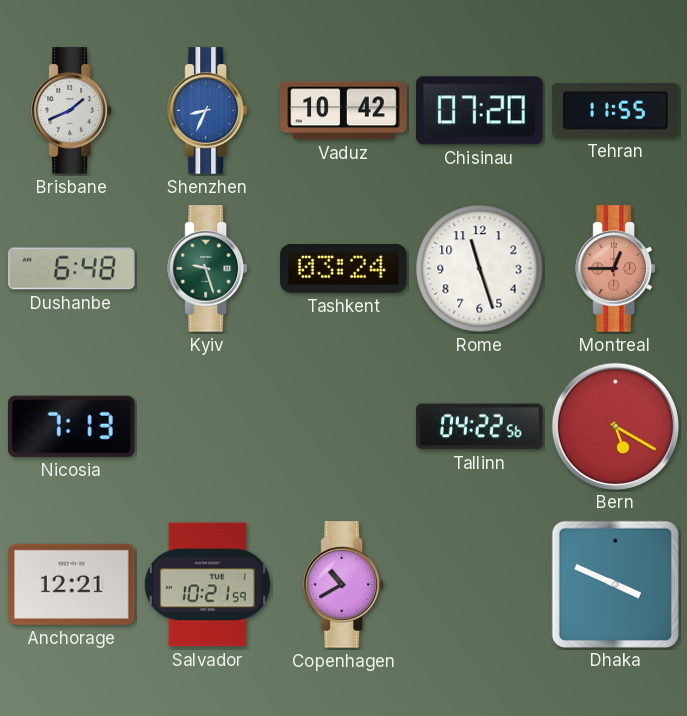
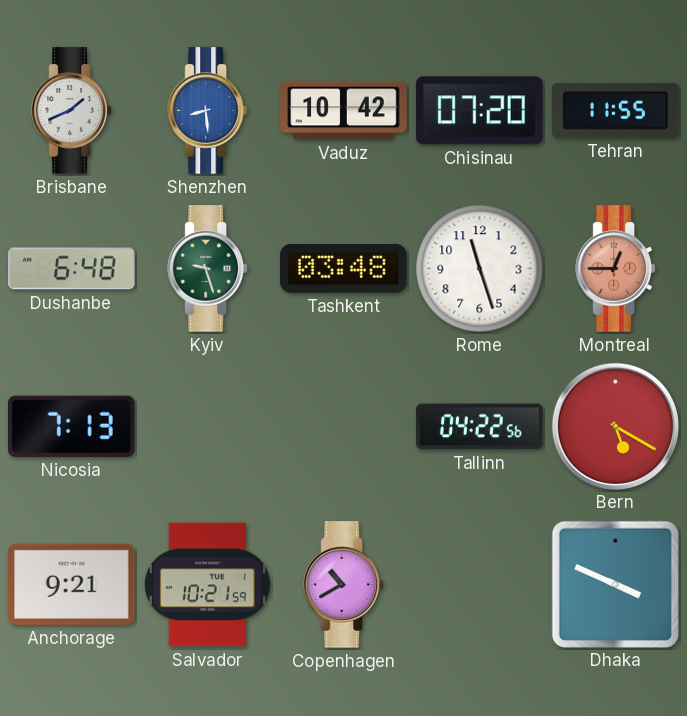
Shenzhen: 8:34 -> 8:29
Tashkent: 03:24 -> 03:48
Anchorage: 12:21 -> 9:21
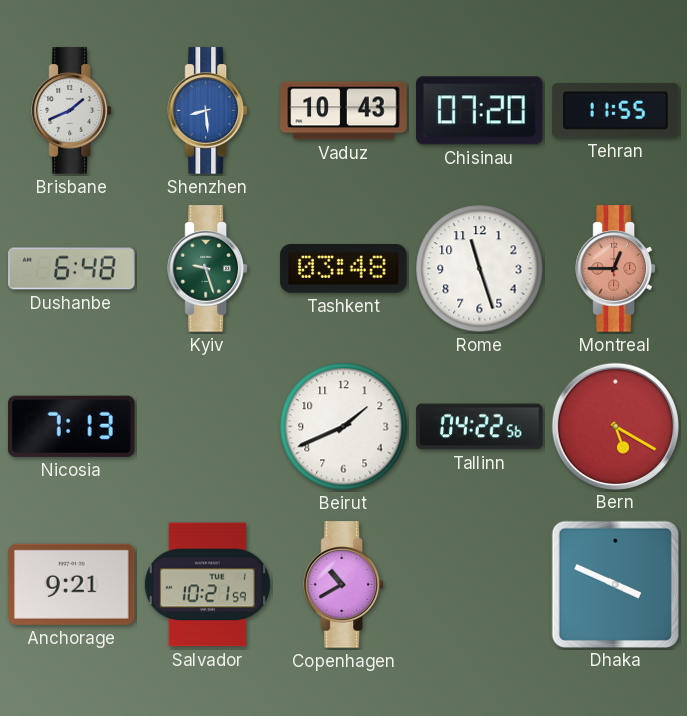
Vaduz: 10:42 -> 10:43
Beirut: none -> 1:41
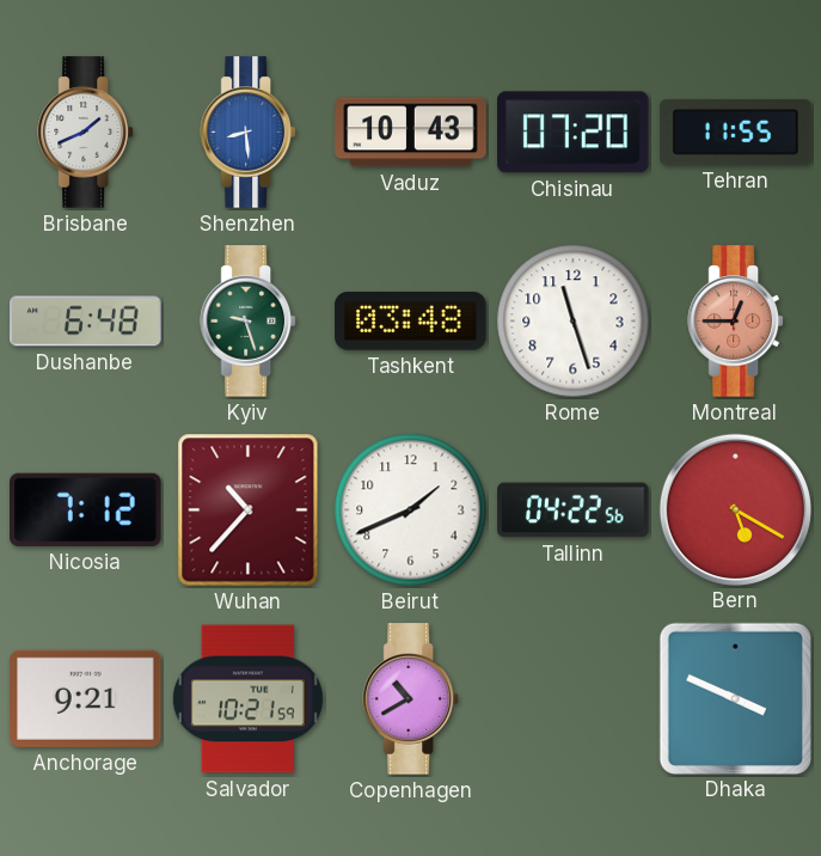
Nicosia: 7:13 -> 7:12
Wuhan: none -> 10:37
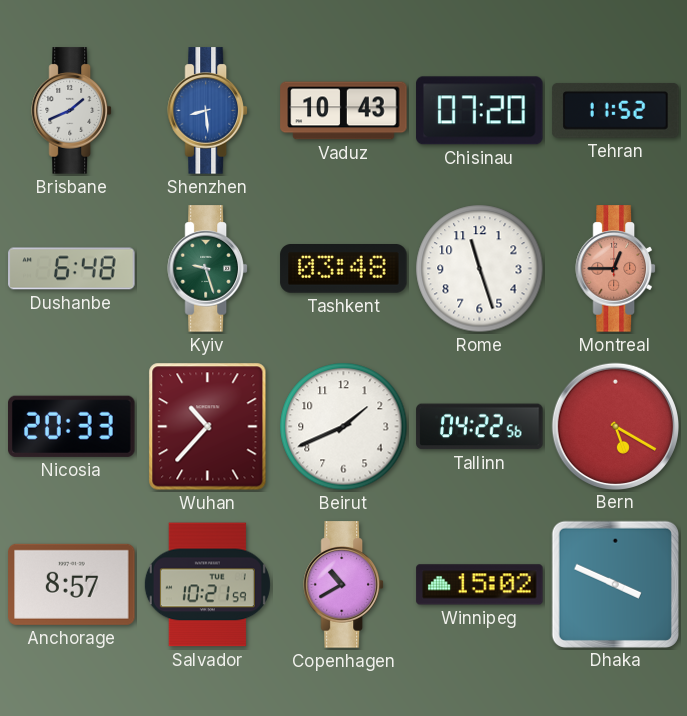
Tehran: 11:55 -> 11:52
Nicosia: 7:12 -> 20:33
Anchorage: 9:21 -> 8:57
Winnipeg: none -> 15:02
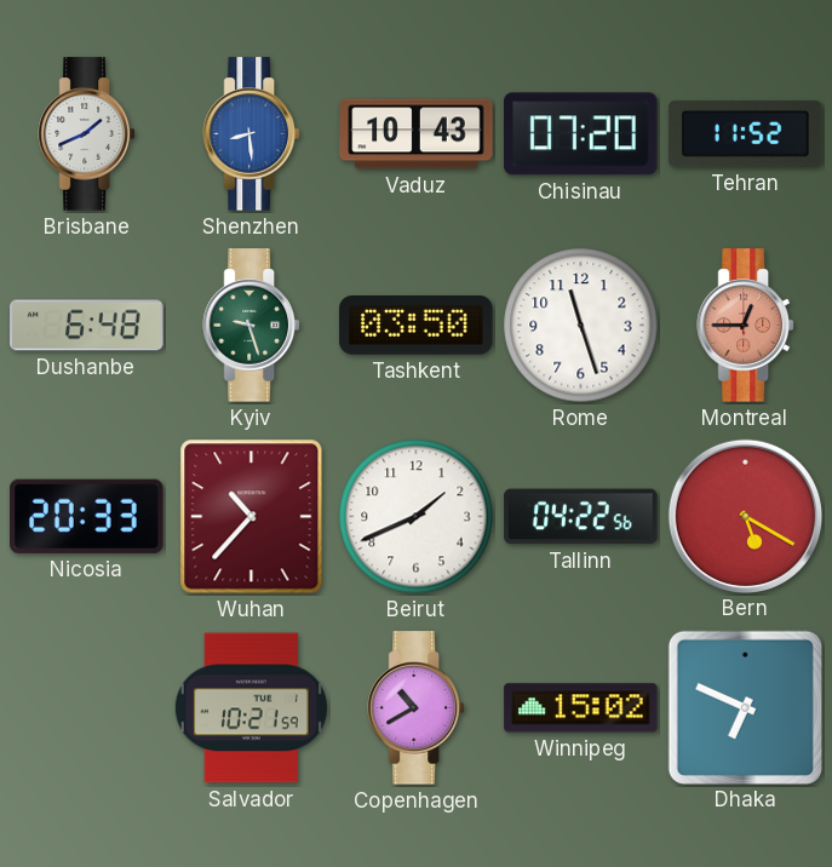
Tashkent: 03:48 -> 03:50
Anchorage: 8:57 -> none
Dhaka: 3:49 -> 6:49
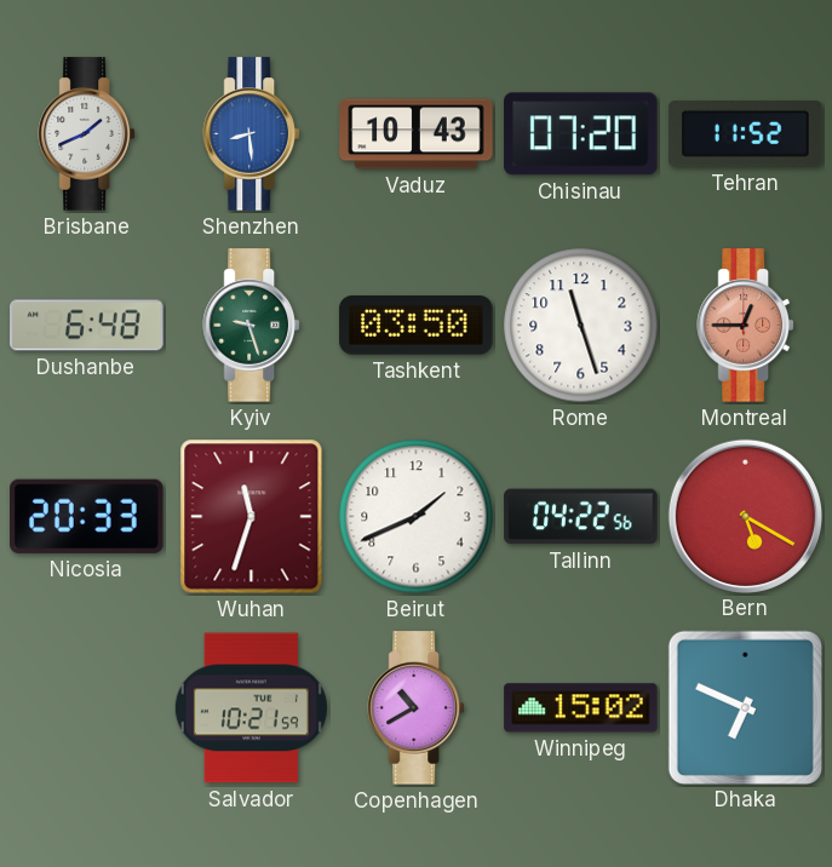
Wuhan: 10:37 -> 11:33
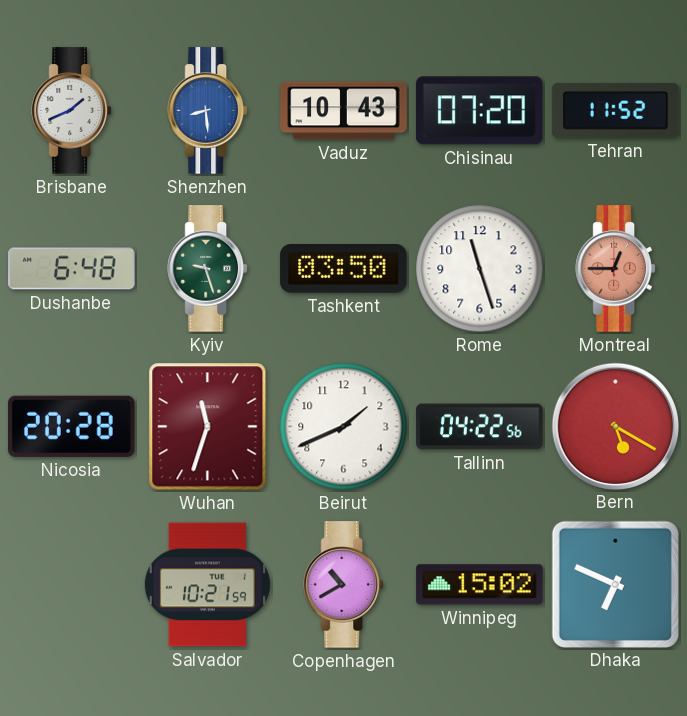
Nicosia: 20:33 -> 20:28
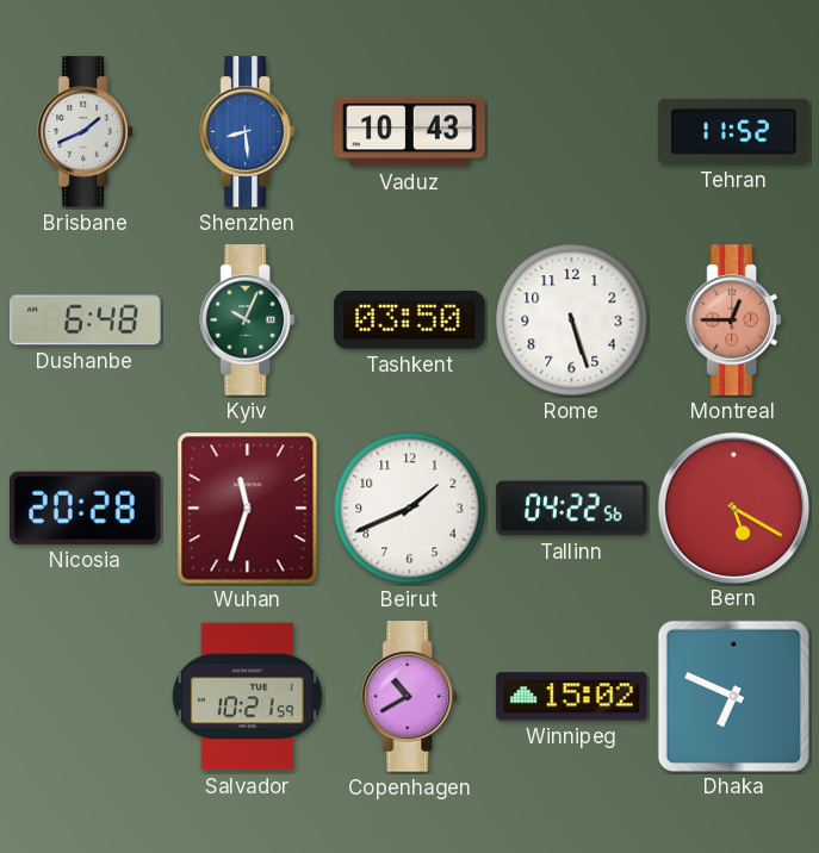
Chisinau: 07:20 -> none
Kyiv: 9:27 -> 10:04
Rome: 11:27 -> 5:27
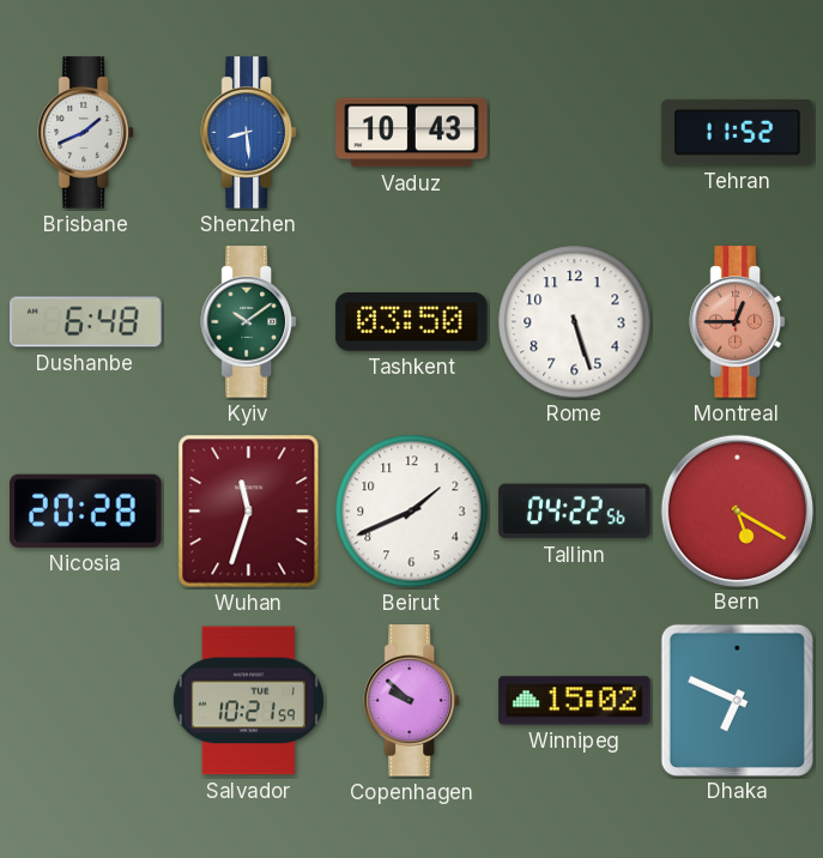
Kyiv: 10:04 -> 10:09
Copenhagen: 10:40 -> 9:52
